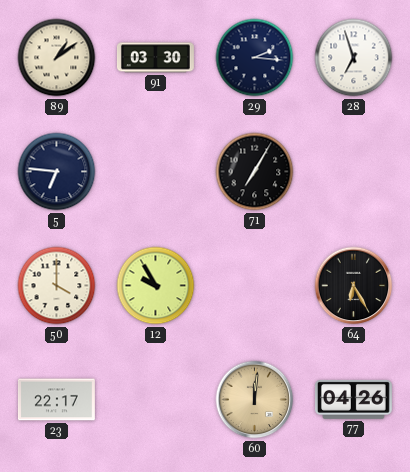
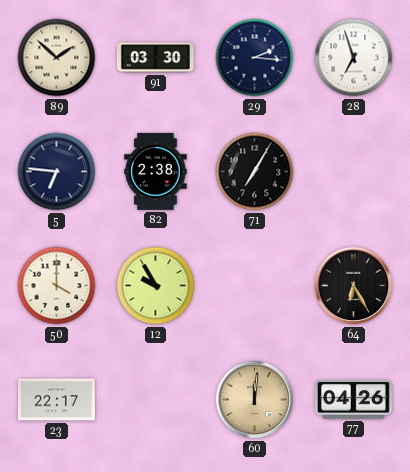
89: 1:09 -> 1:52
82: none -> 2:38
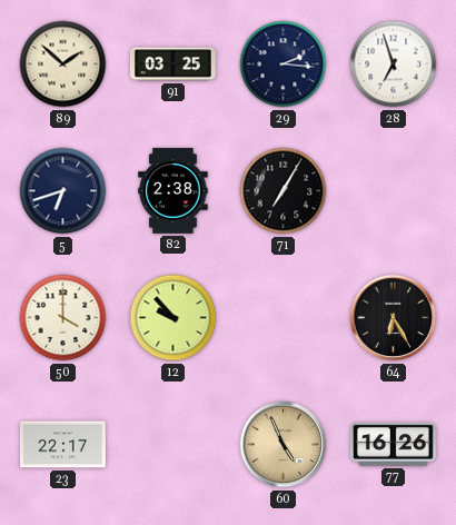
91: 03:30 -> 03:25
5: 6:46 -> 6:42
12: 9:55 -> 9:53
60: 12:01 -> 4:56
77: 04:26 -> 16:26
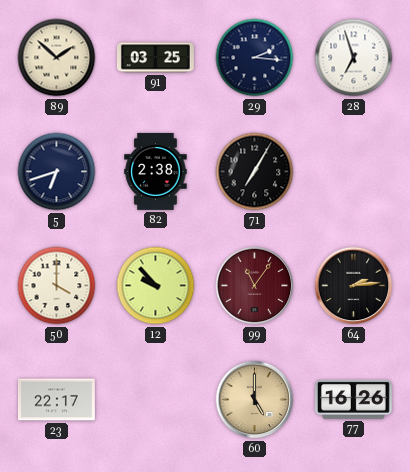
99: none -> 11:06
64: 6:25 -> 2:14
60: 4:56 -> 5:00
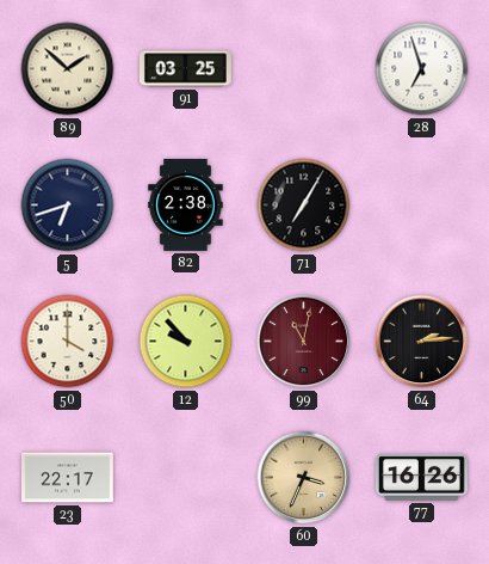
29: 2:16 -> none
99: 11:06 -> 11:02
60: 5:00 -> 3:34
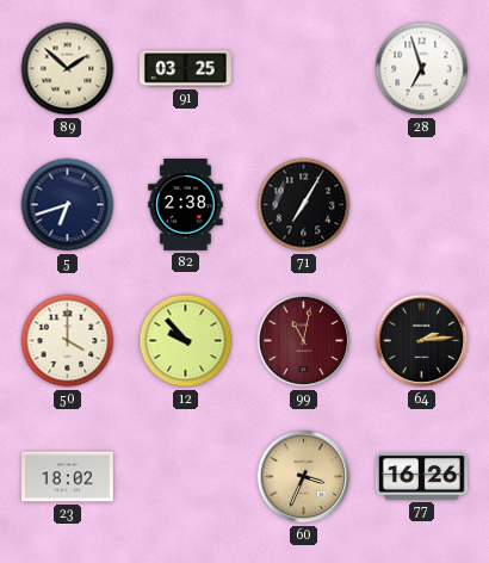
23: 22:17 -> 18:02
